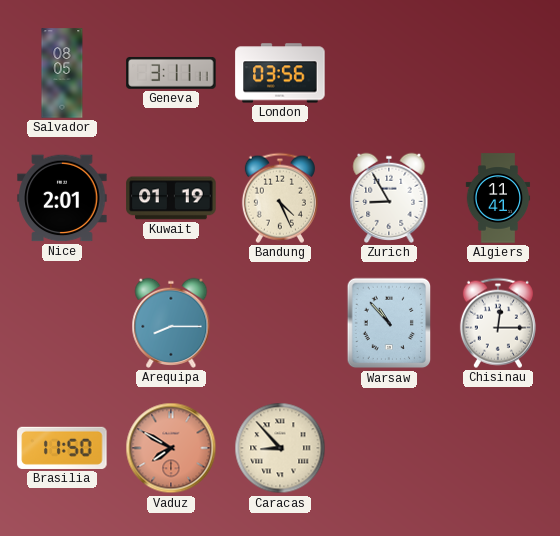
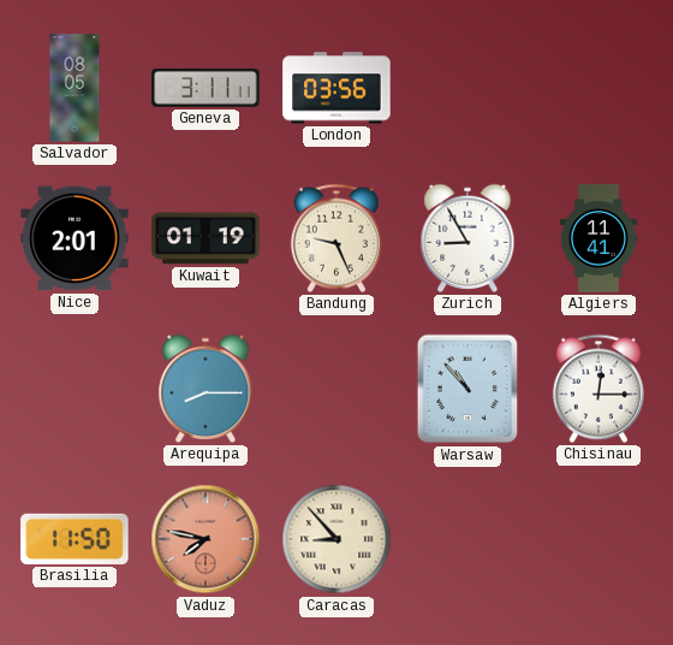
Bandung: 4:26 -> 9:26
Vaduz: 7:50 -> 7:47
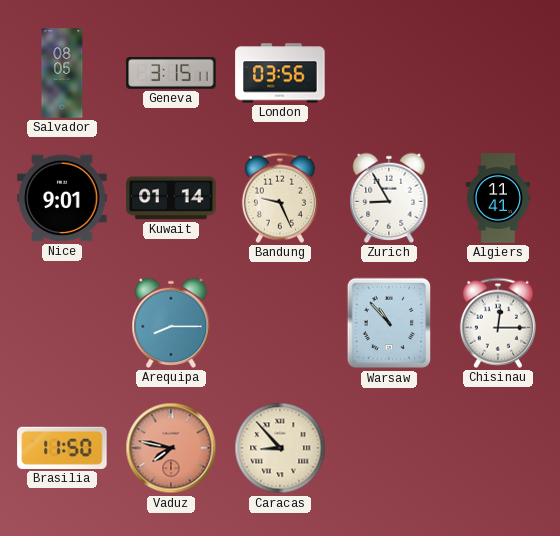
Geneva: 3:11 -> 3:15
Nice: 2:01 -> 9:01
Kuwait: 01:19 -> 01:14
